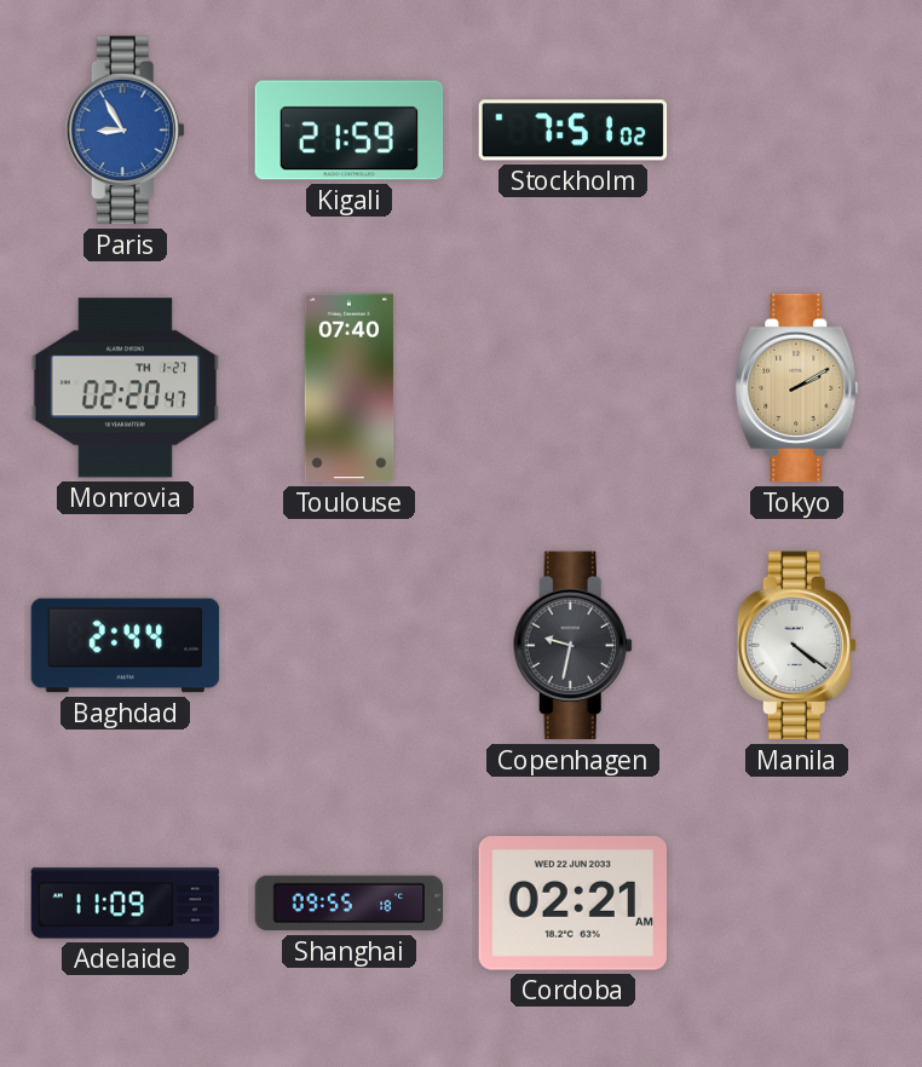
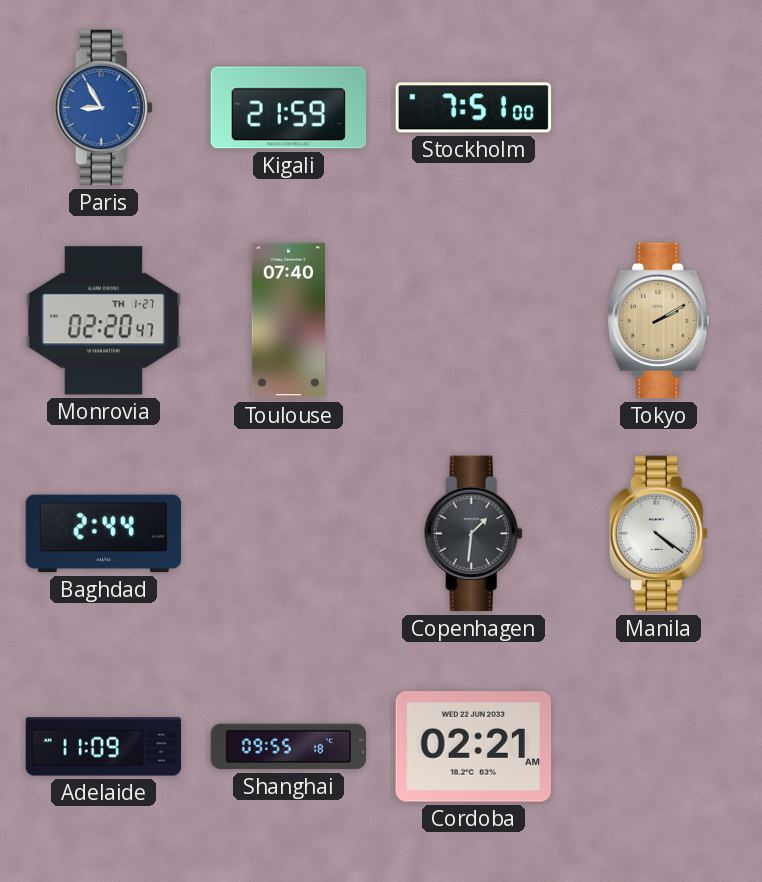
Stockholm: 7:51:02 -> 7:51:00
Copenhagen: 9:32 -> 1:31
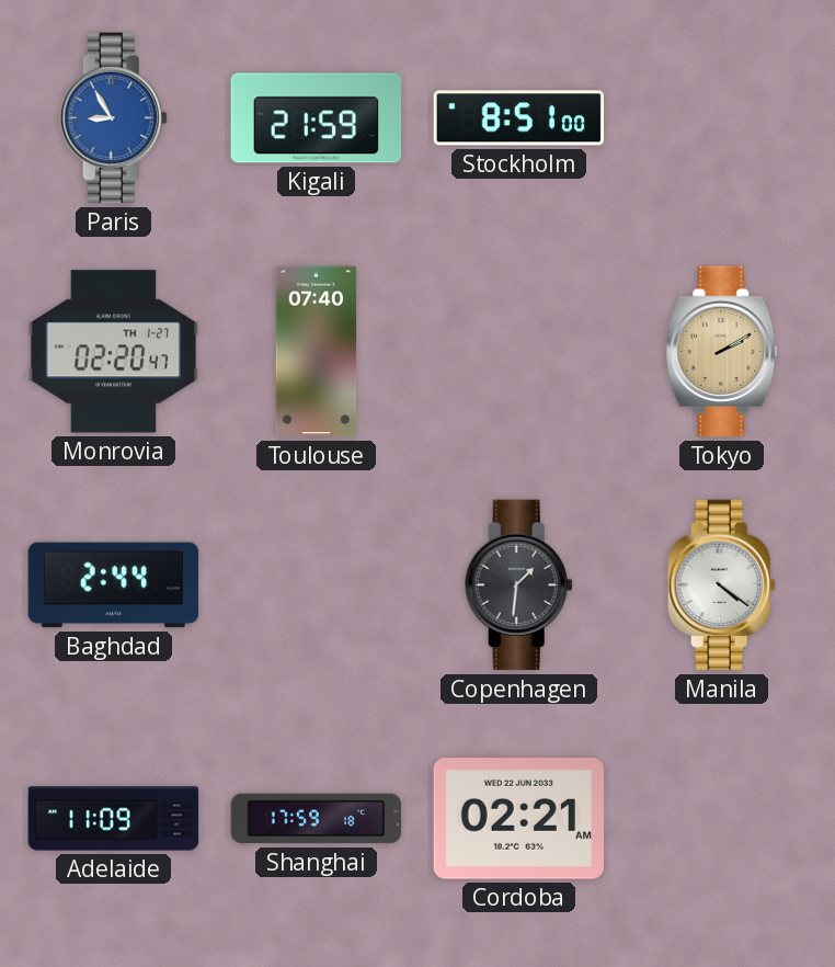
Stockholm: 7:51 -> 8:51
Shanghai: 09:55 -> 17:59
